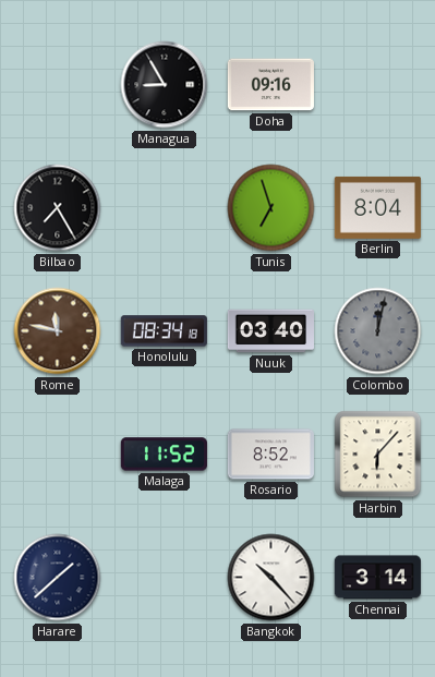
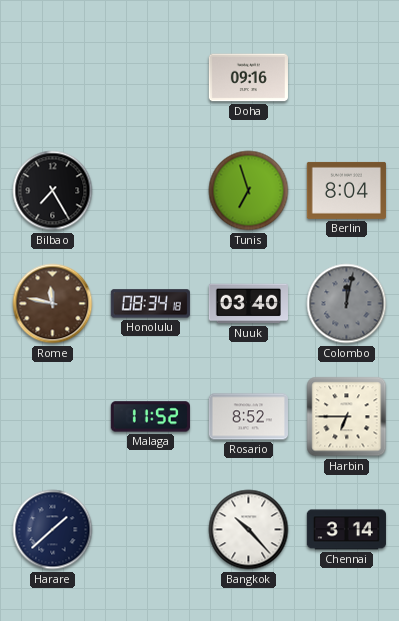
Managua: 8:55 -> none
Harbin: 6:07 -> 6:45
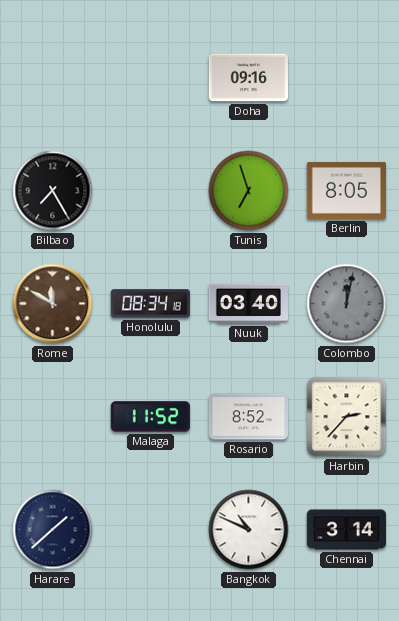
Berlin: 8:04 -> 8:05
Rome: 11:47 -> 11:50
Harbin: 6:45 -> 2:37
Bangkok: 10:23 -> 10:49
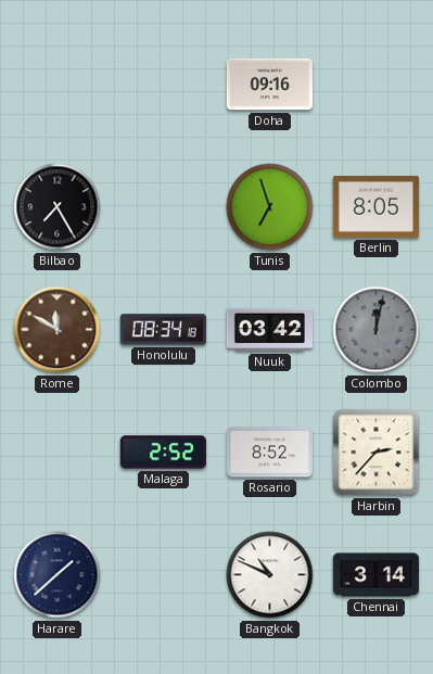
Nuuk: 03:40 -> 03:42
Malaga: 11:52 -> 2:52
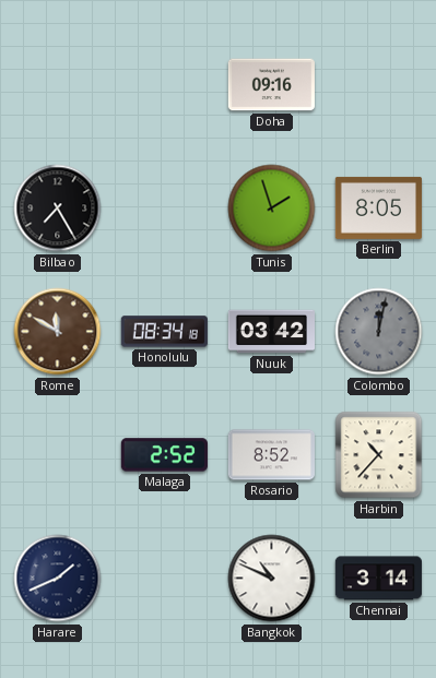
Tunis: 6:57 -> 1:57
Harbin: 2:37 -> 10:37
Harare: 1:38 -> 1:41
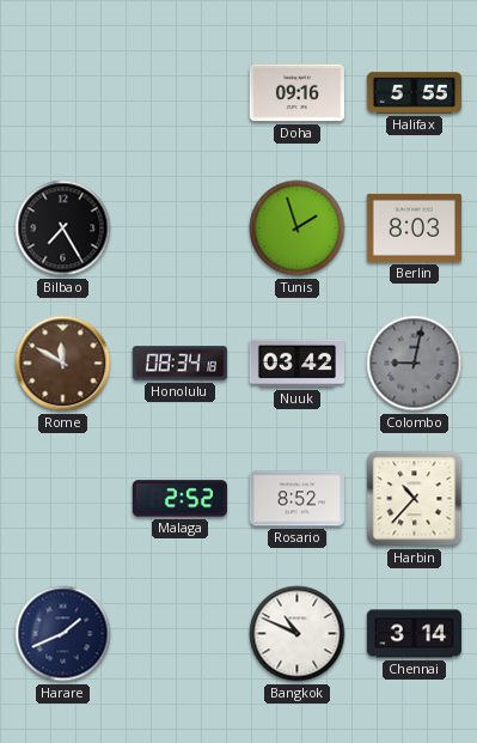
Halifax: none -> 5:55
Berlin: 8:05 -> 8:03
Colombo: 12:02 -> 9:02
